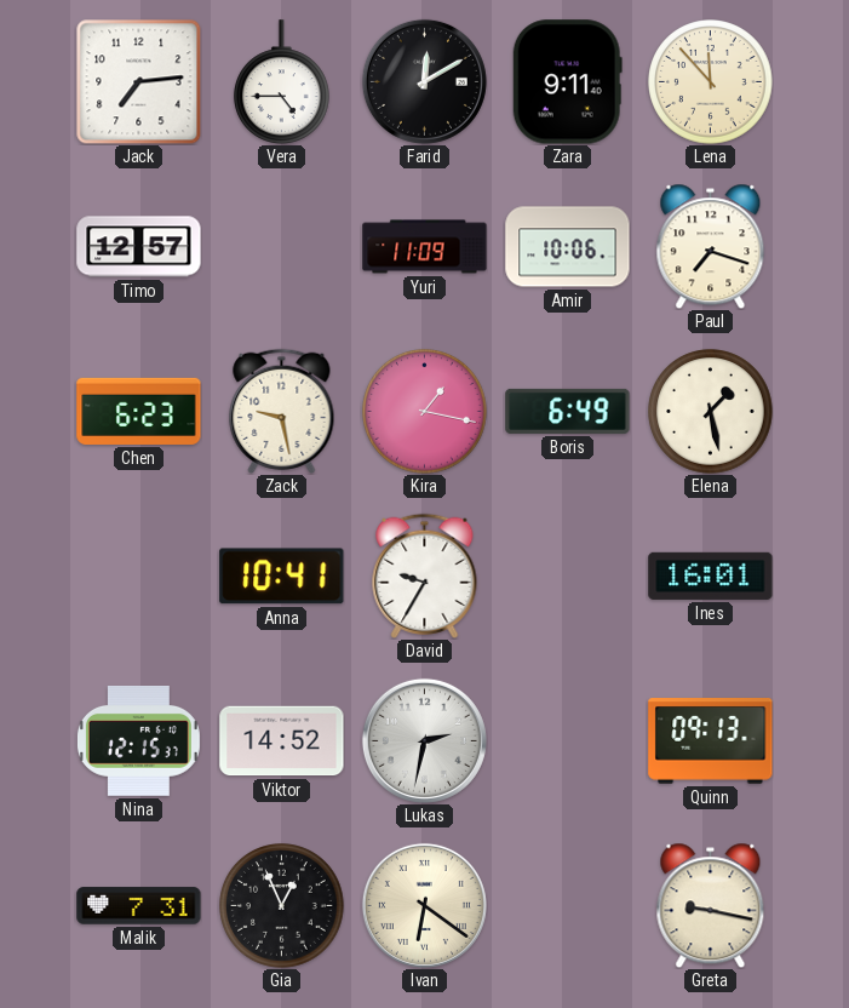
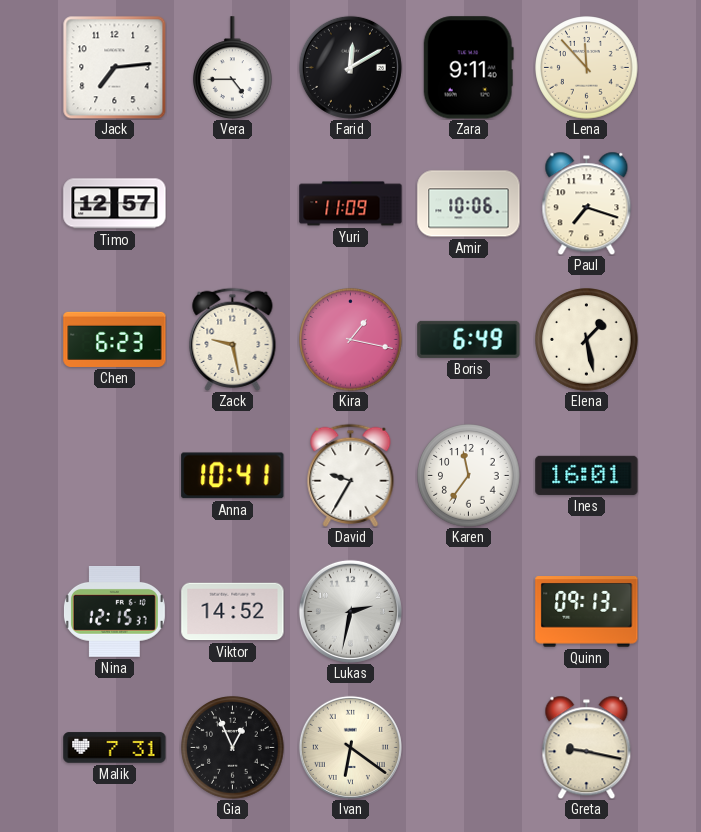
Karen: none -> 11:36
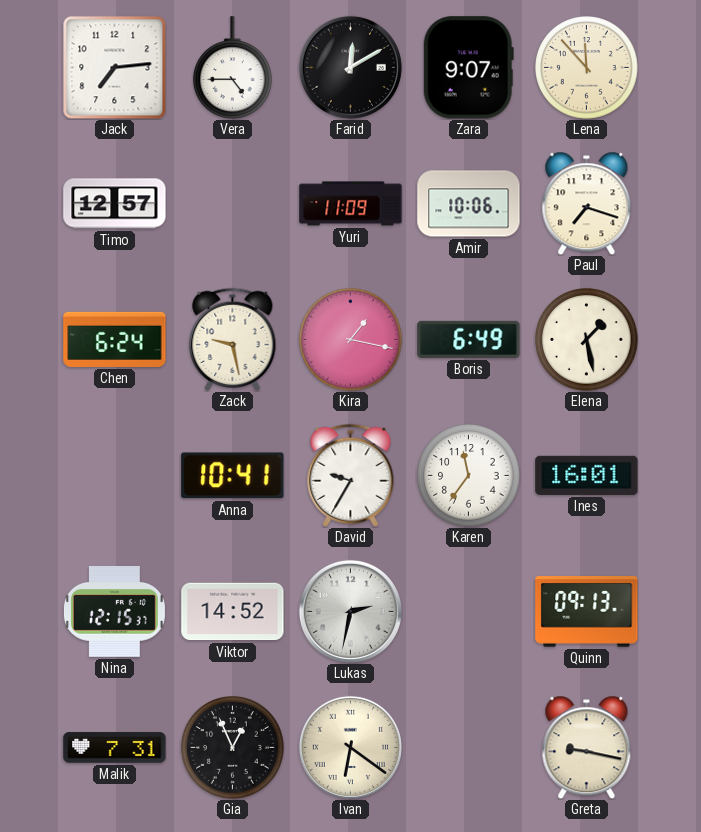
Zara: 9:11 -> 9:07
Chen: 6:23 -> 6:24
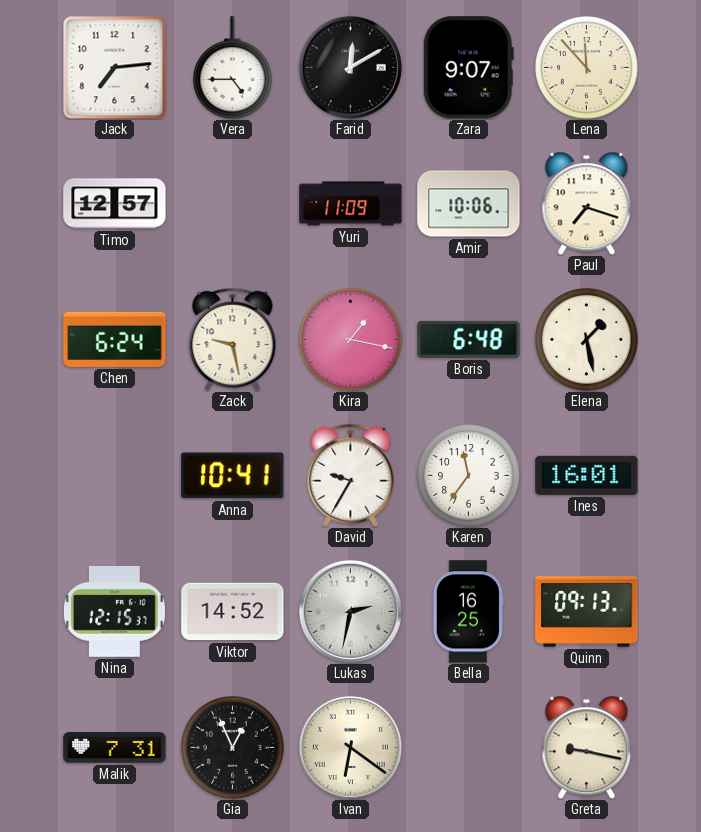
Boris: 6:49 -> 6:48
Bella: none -> 16:25
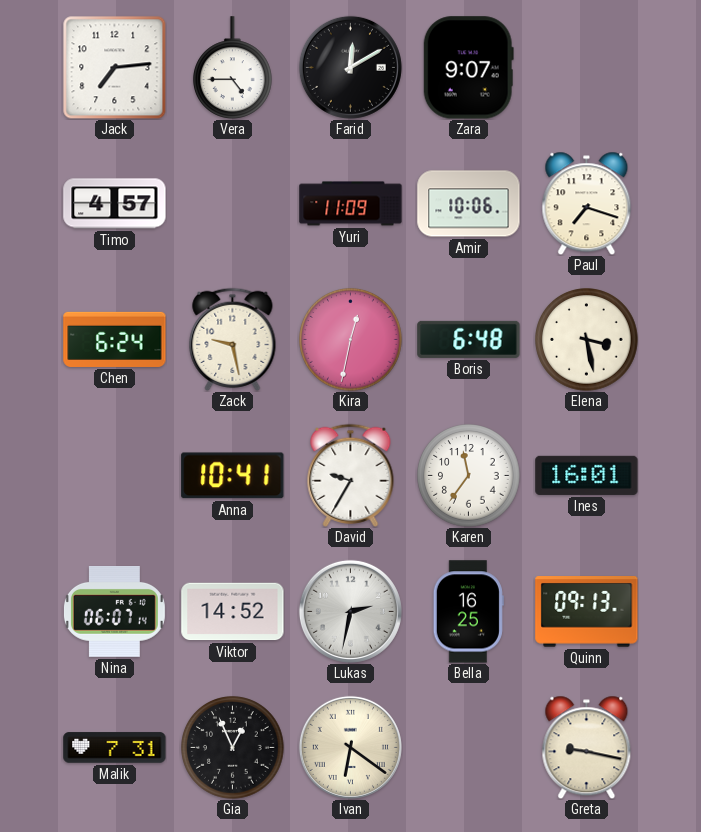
Lena: 11:53 -> none
Timo: 12:57 -> 4:57
Kira: 1:17 -> 12:32
Elena: 1:28 -> 3:28
Nina: 12:15 -> 06:07
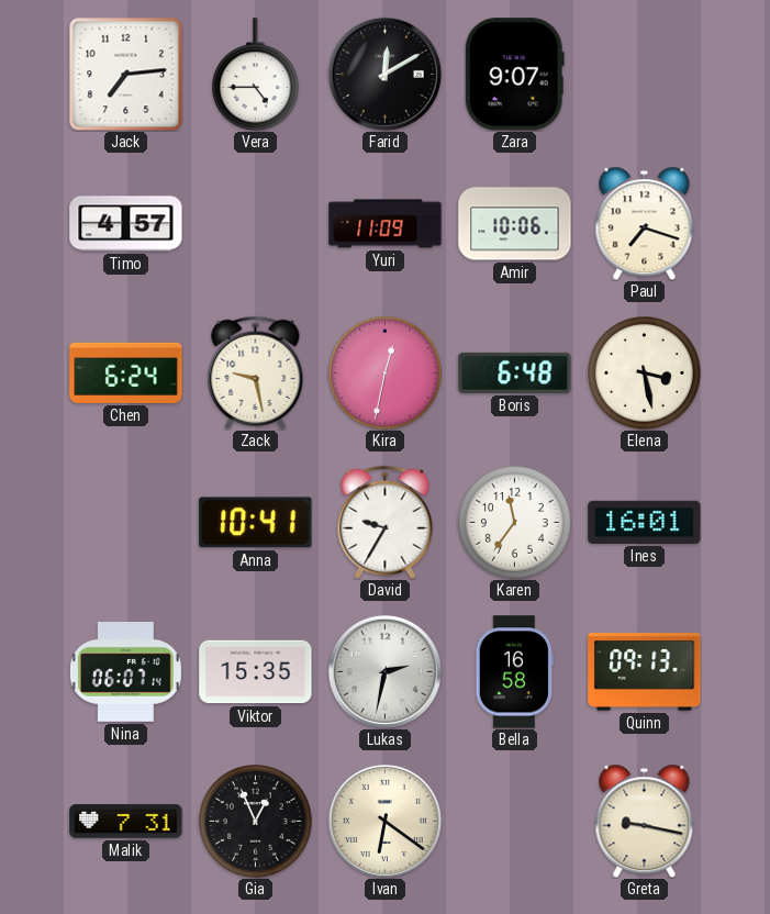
Viktor: 14:52 -> 15:35
Bella: 16:25 -> 16:58
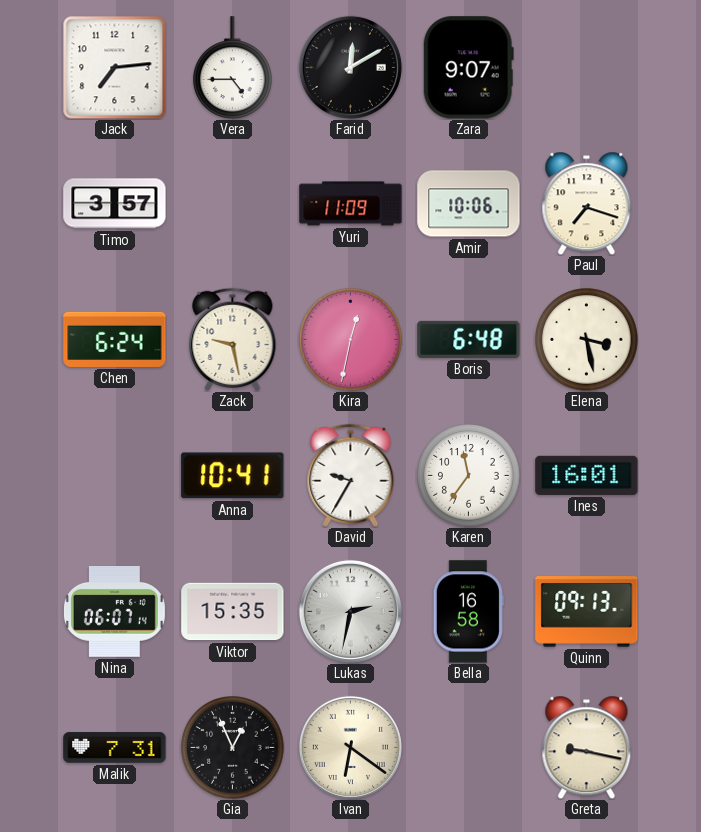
Timo: 4:57 -> 3:57
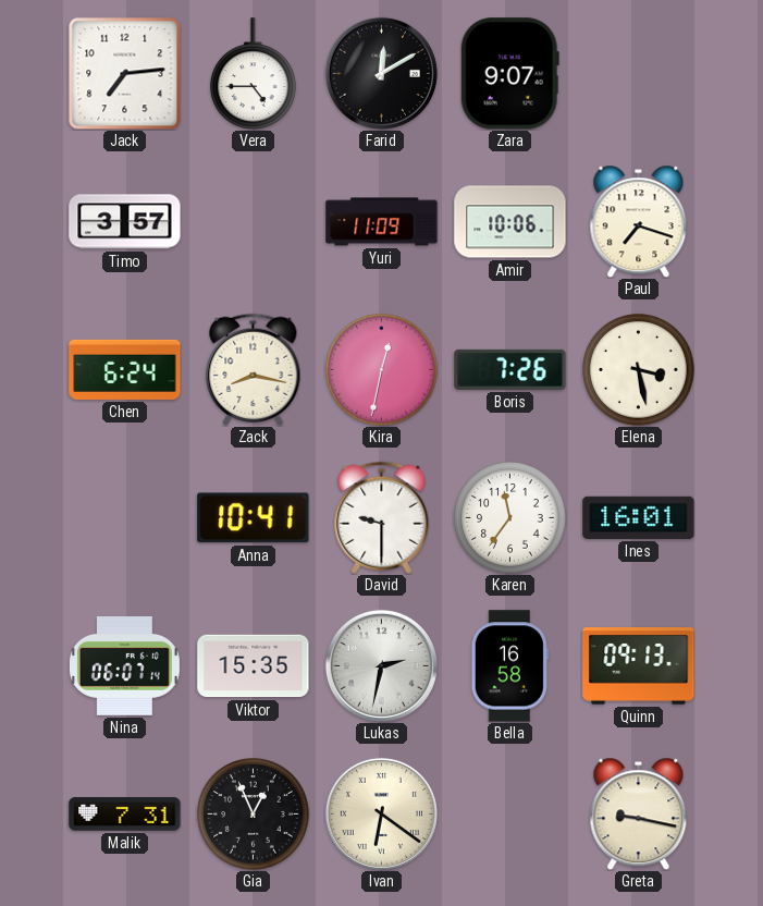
Zack: 9:28 -> 8:17
Boris: 6:48 -> 7:26
David: 9:35 -> 9:30
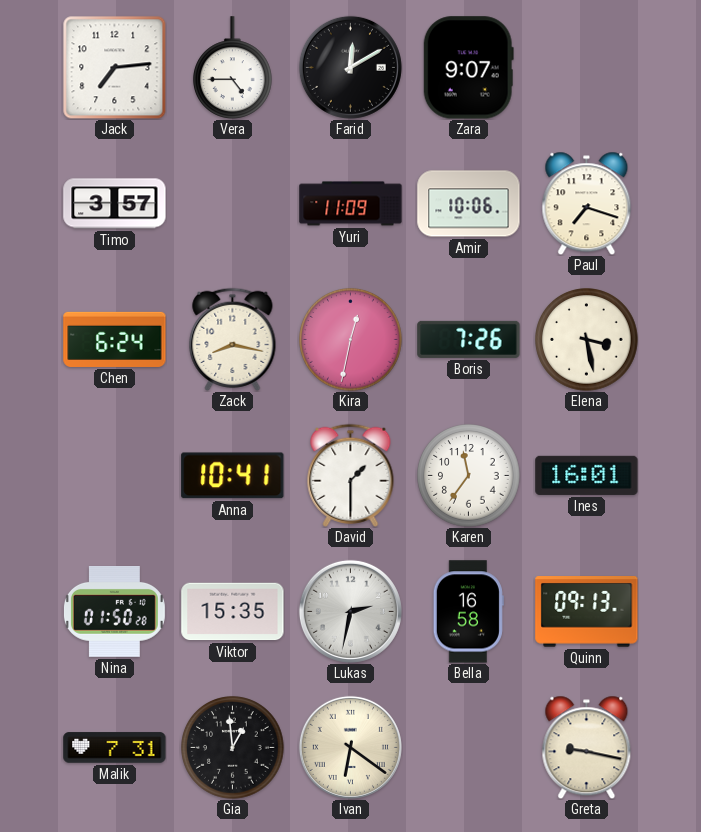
David: 9:30 -> 1:30
Nina: 06:07 -> 01:50
Gia: 12:56 -> 12:59
